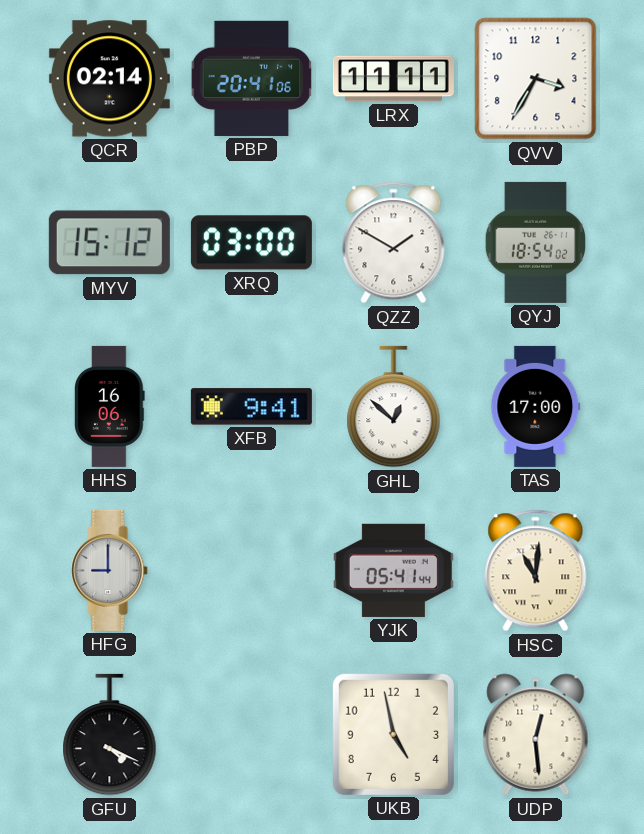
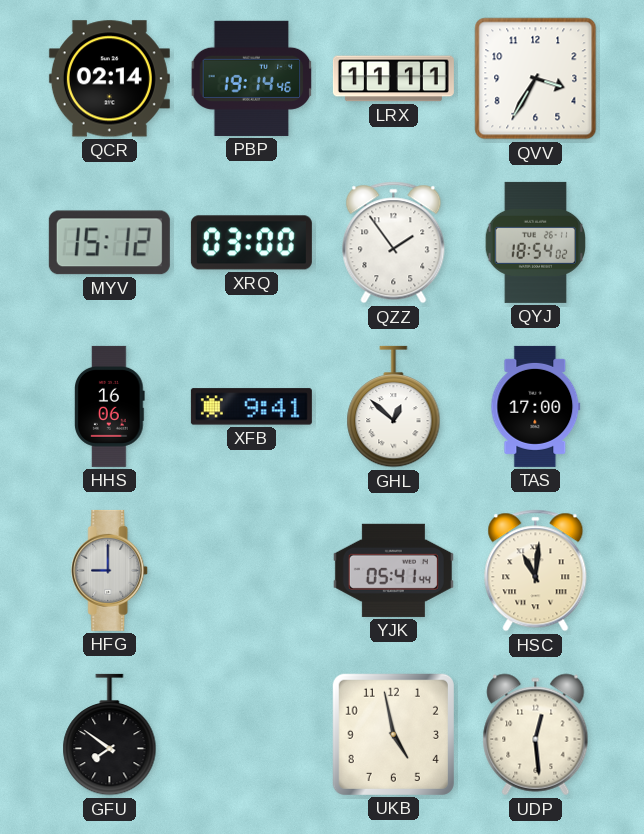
PBP: 20:41 -> 19:14
QZZ: 1:50 -> 1:54
GFU: 4:19 -> 7:51
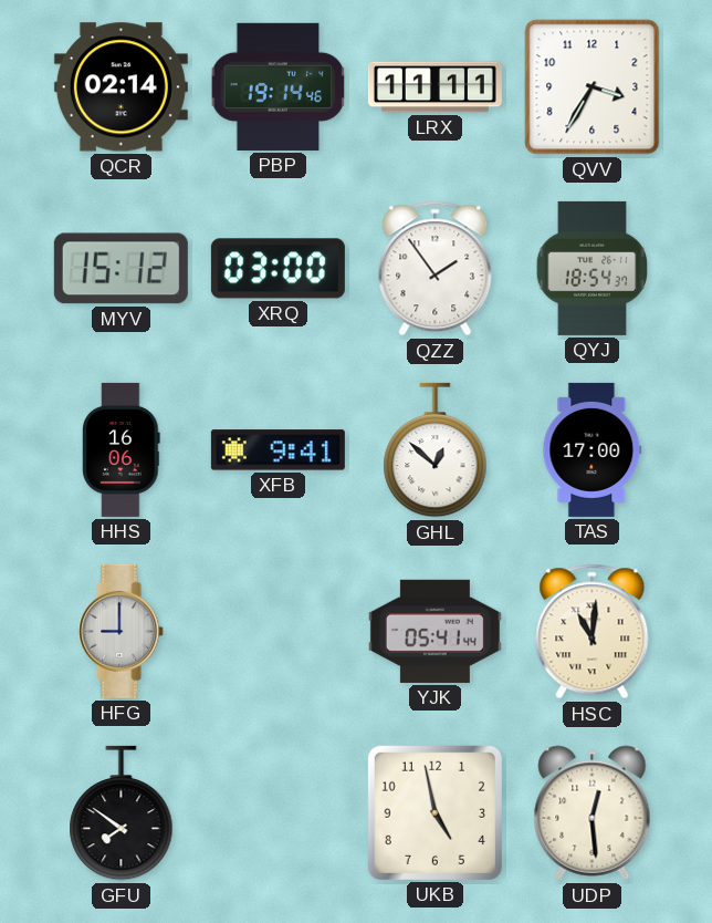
QYJ: 18:54:02 -> 18:54:37
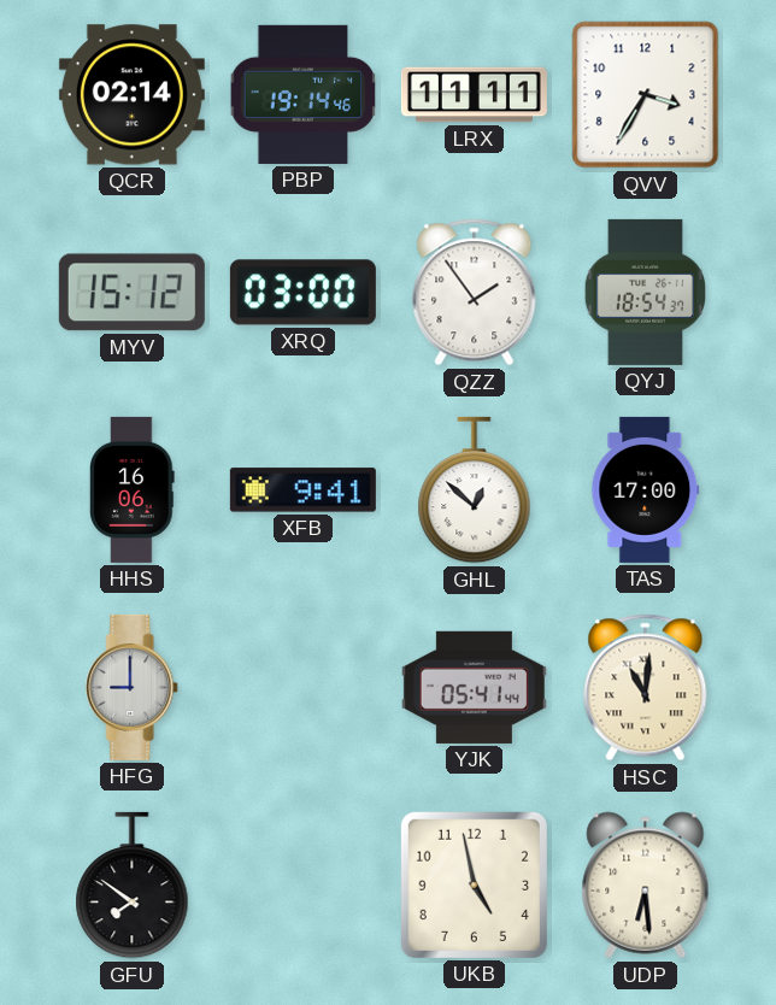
UDP: 12:29 -> 6:29
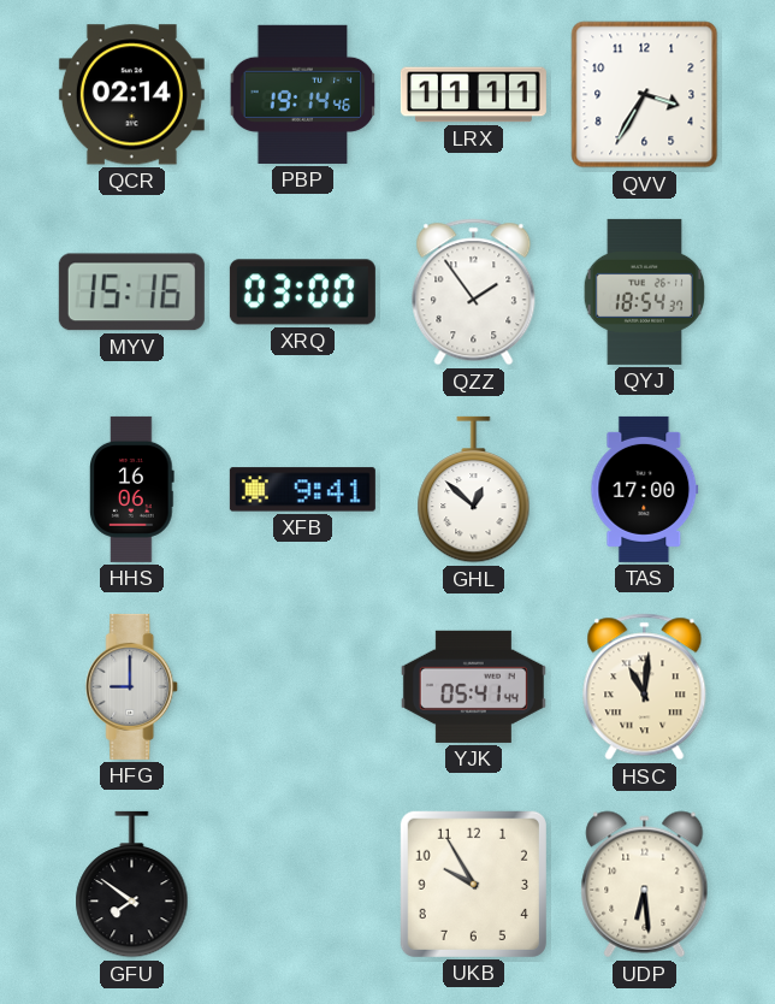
MYV: 15:12 -> 15:16
UKB: 4:58 -> 9:55
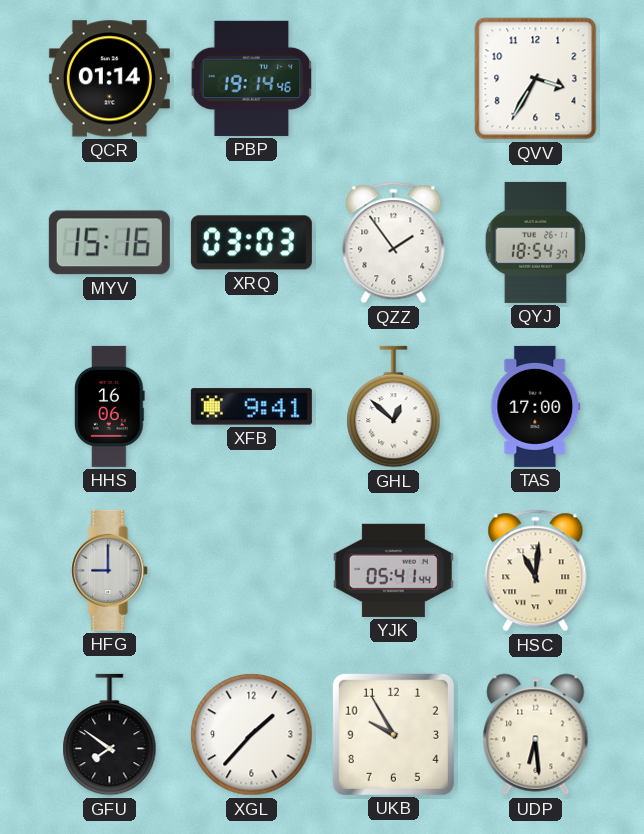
QCR: 02:14 -> 01:14
LRX: 11:11 -> none
XRQ: 03:00 -> 03:03
XGL: none -> 1:37
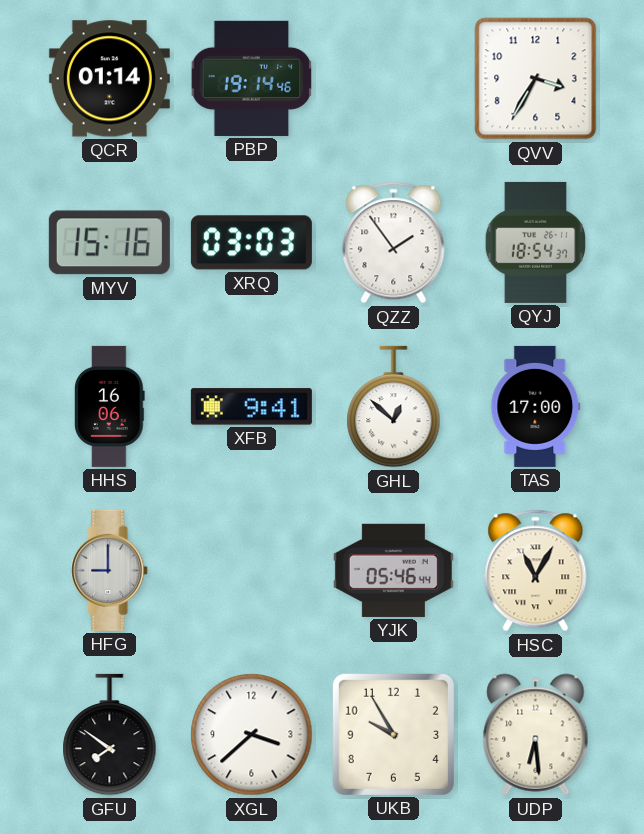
YJK: 05:41 -> 05:46
HSC: 11:01 -> 11:05
XGL: 1:37 -> 3:38
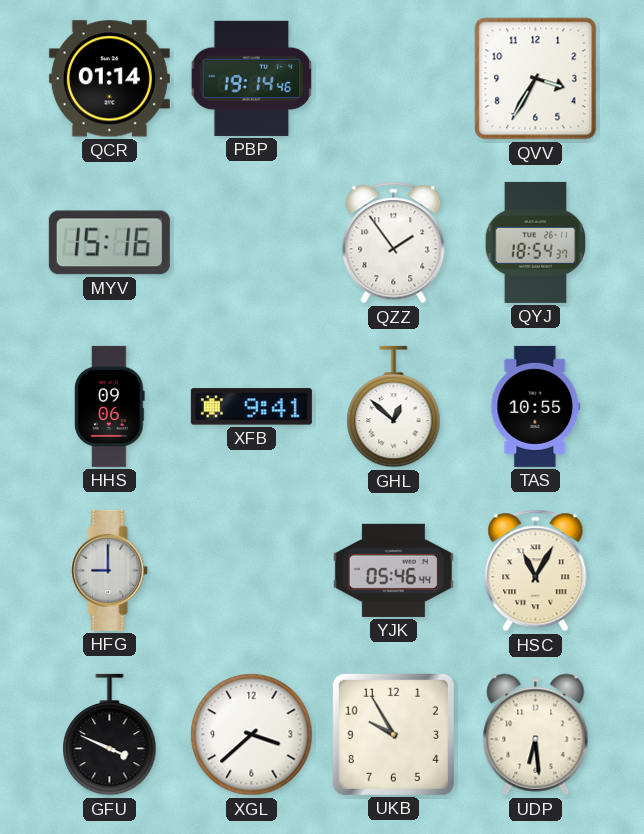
XRQ: 03:03 -> none
HHS: 16:06 -> 09:06
TAS: 17:00 -> 10:55
GFU: 7:51 -> 3:49
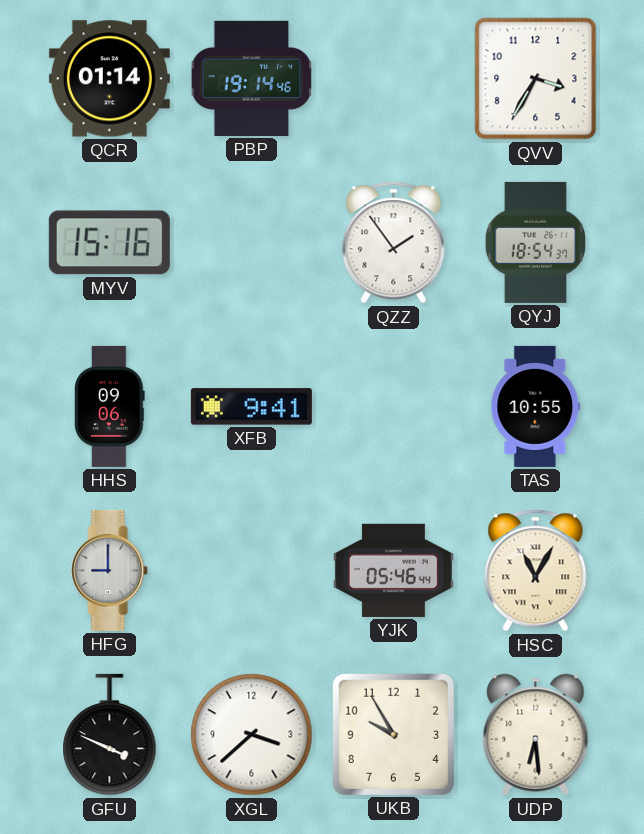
GHL: 12:52 -> none
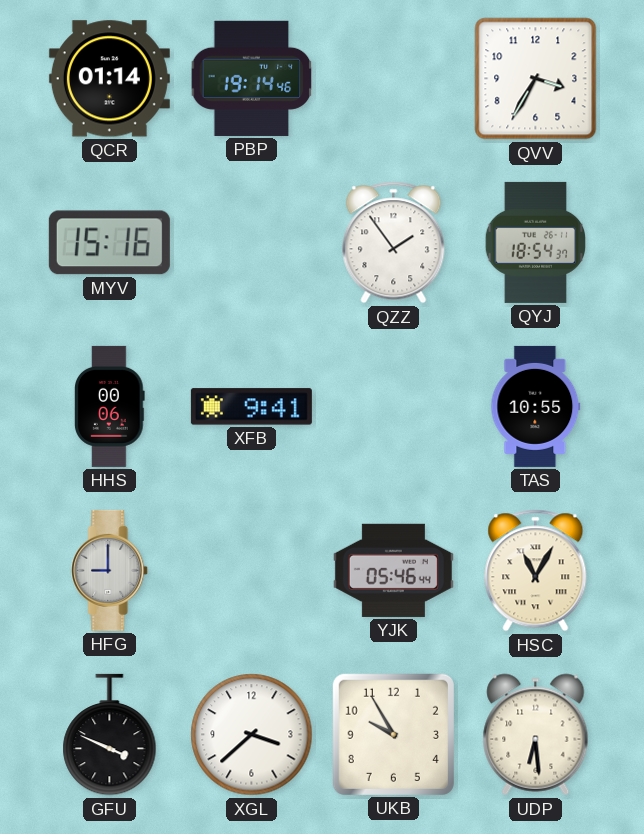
HHS: 09:06 -> 00:06
